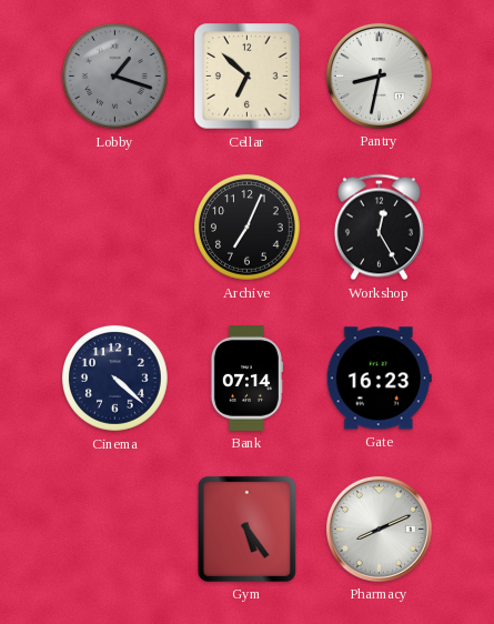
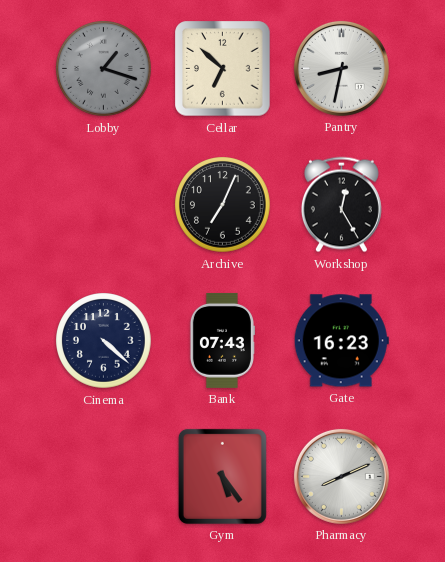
Bank: 07:14 -> 07:43
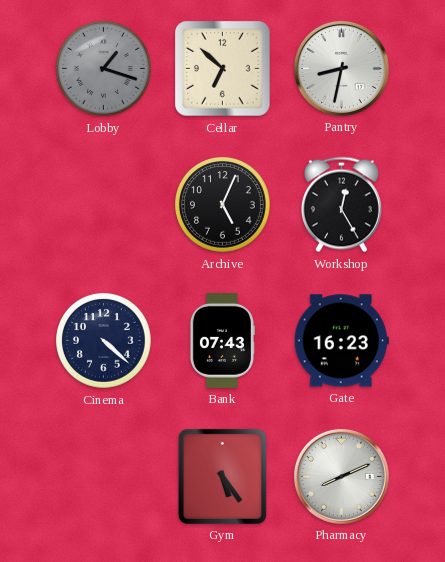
Archive: 7:04 -> 5:04
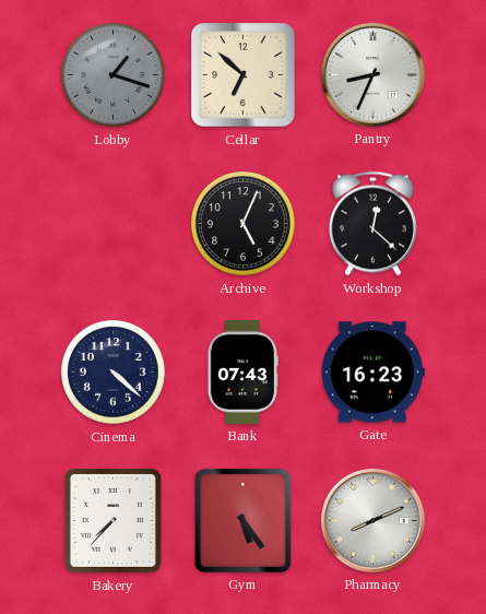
Pantry: 8:32 -> 8:34
Workshop: 12:25 -> 12:22
Bakery: none -> 7:37
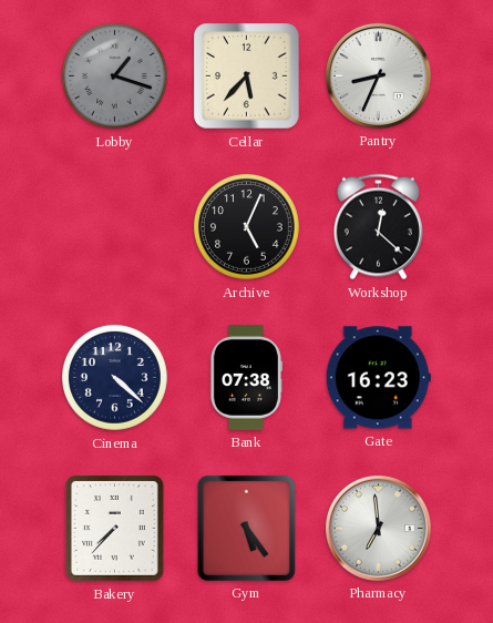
Cellar: 6:52 -> 5:37
Bank: 07:43 -> 07:38
Pharmacy: 8:11 -> 6:59
